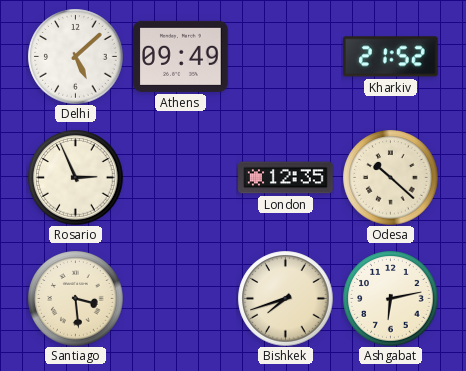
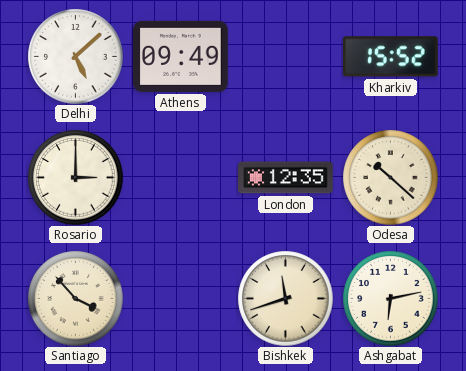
Kharkiv: 21:52 -> 15:52
Rosario: 2:56 -> 3:00
Santiago: 3:29 -> 3:53
Bishkek: 7:42 -> 11:42
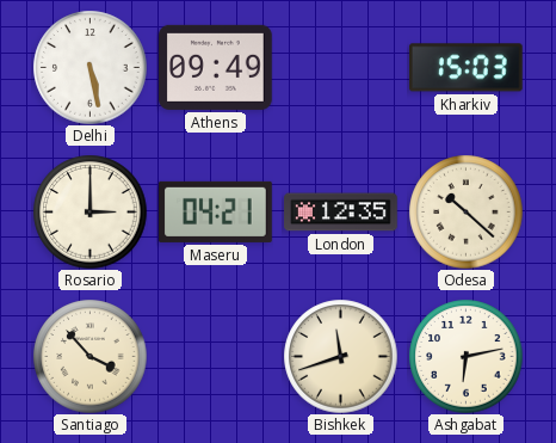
Delhi: 5:08 -> 5:28
Kharkiv: 15:52 -> 15:03
Maseru: none -> 04:21
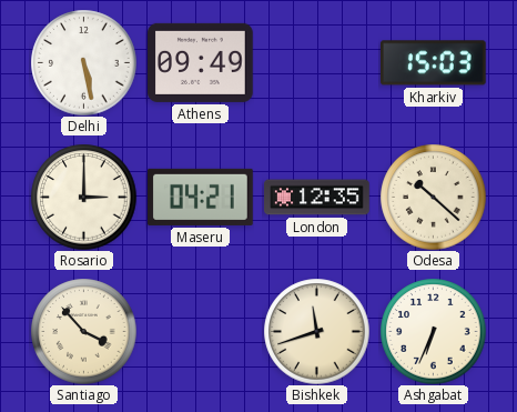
Ashgabat: 6:13 -> 6:34
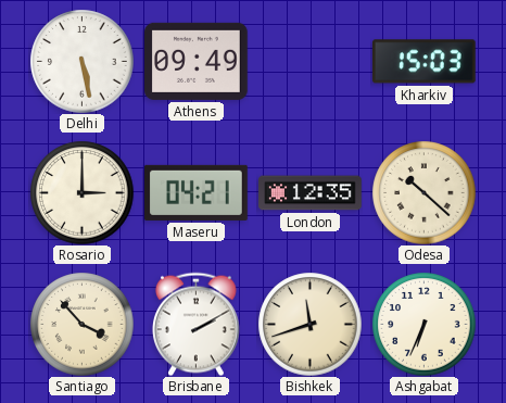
Brisbane: none -> 2:10
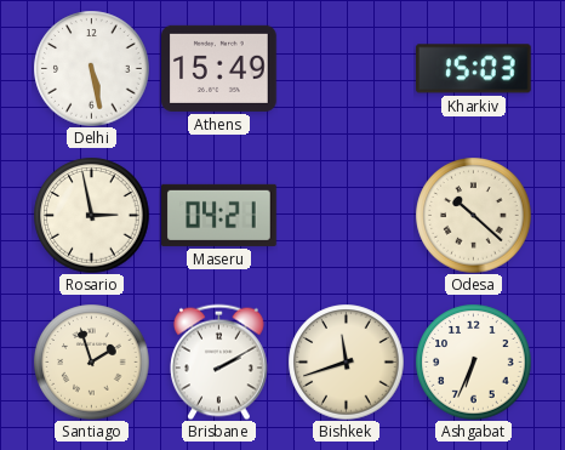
Athens: 09:49 -> 15:49
Rosario: 3:00 -> 2:58
London: 12:35 -> none
Santiago: 3:53 -> 1:57
